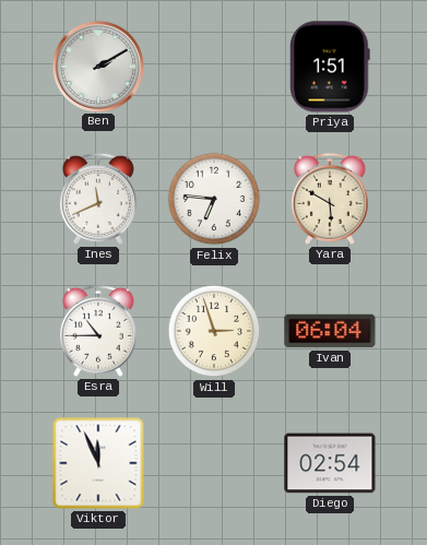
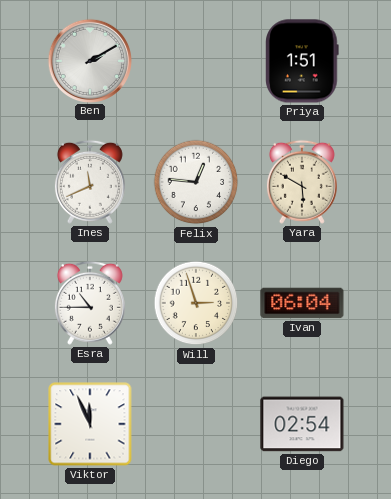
Felix: 6:46 -> 12:46
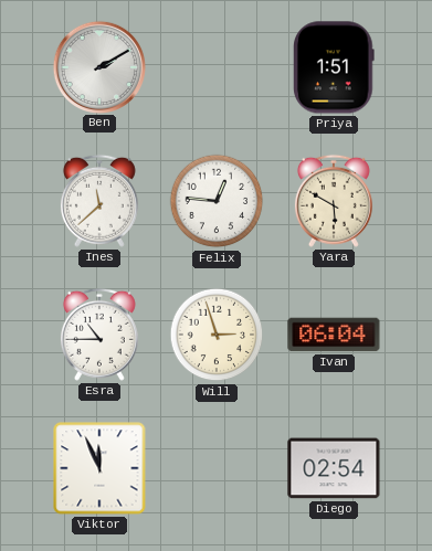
Ines: 11:41 -> 11:38
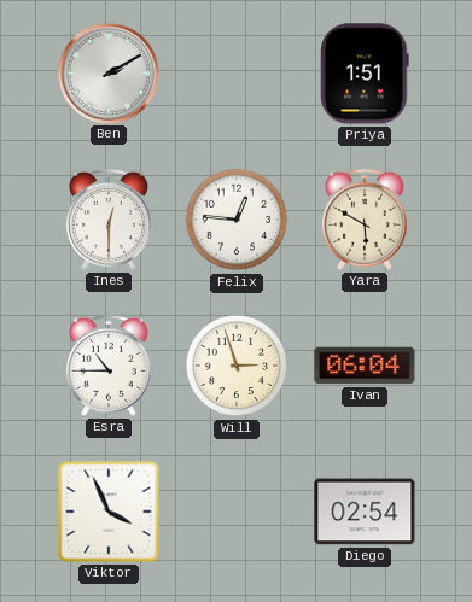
Ines: 11:38 -> 12:30
Viktor: 11:56 -> 3:56
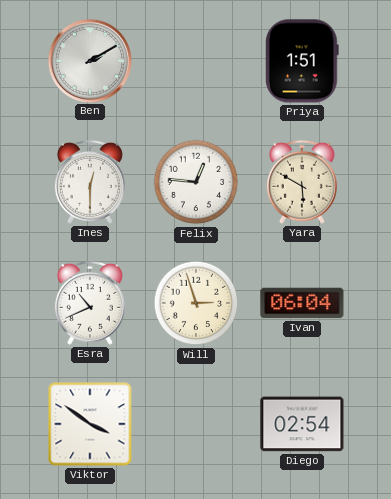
Esra: 10:45 -> 10:41
Viktor: 3:56 -> 3:51
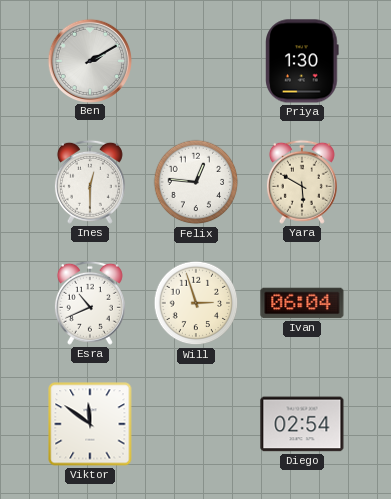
Priya: 1:51 -> 1:30
Viktor: 3:51 -> 11:51
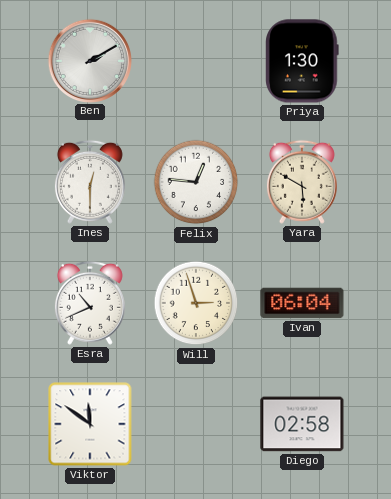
Diego: 02:54 -> 02:58
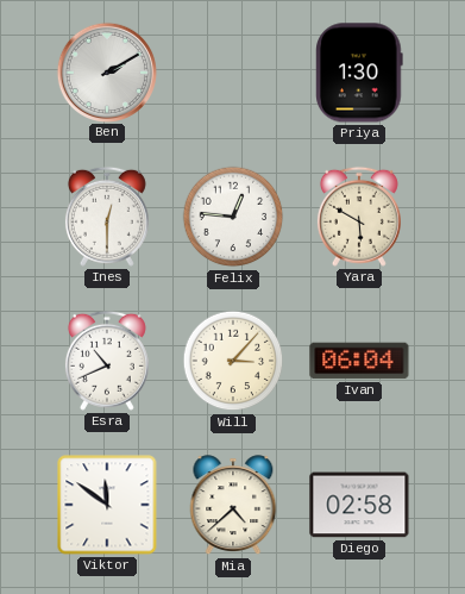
Will: 2:57 -> 3:07
Mia: none -> 4:38
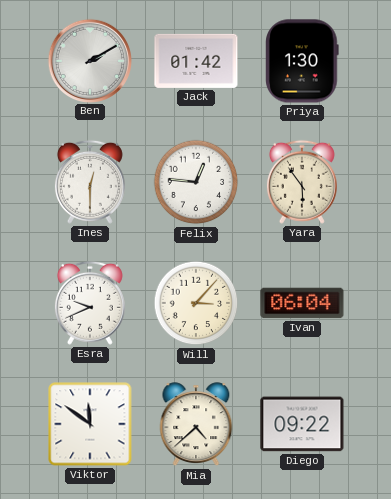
Jack: none -> 01:42
Yara: 5:50 -> 5:54
Esra: 10:41 -> 9:41
Diego: 02:58 -> 09:22
